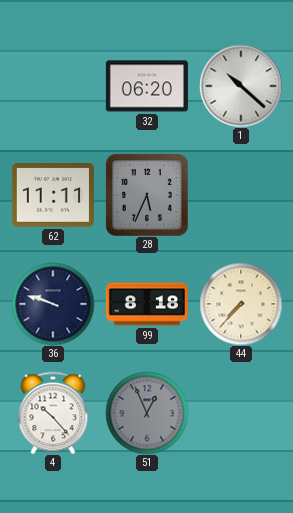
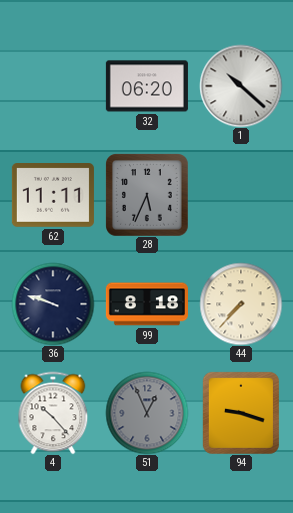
94: none -> 9:18
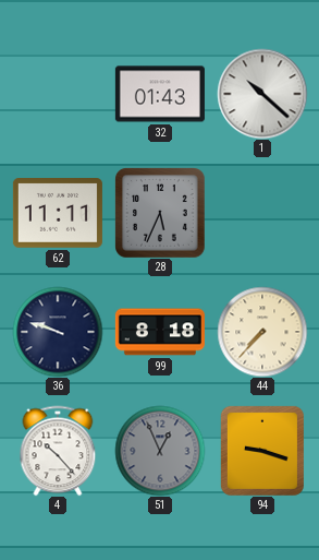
32: 06:20 -> 01:43
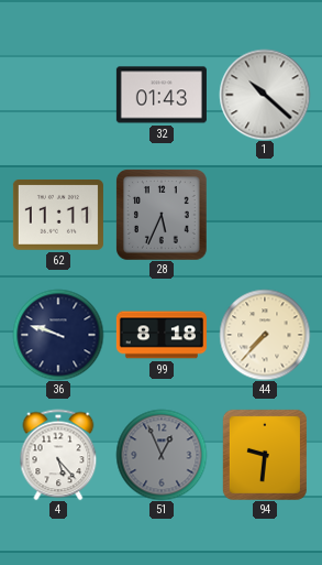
4: 10:23 -> 5:23
94: 9:18 -> 9:31
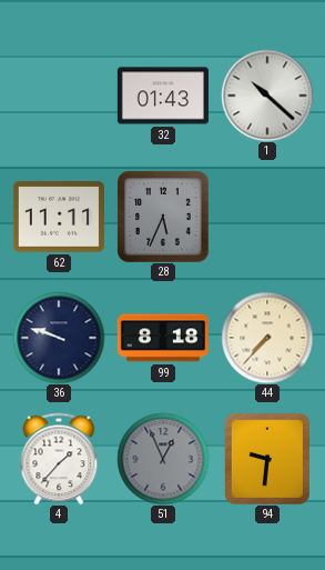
4: 5:23 -> 1:37
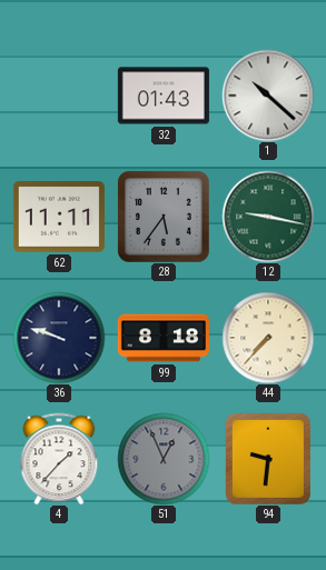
28: 5:34 -> 5:36
12: none -> 9:17
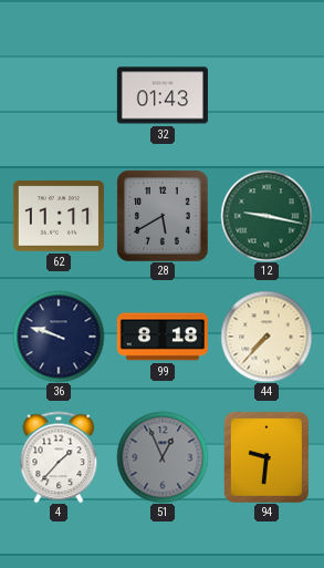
1: 10:22 -> none
28: 5:36 -> 5:40
